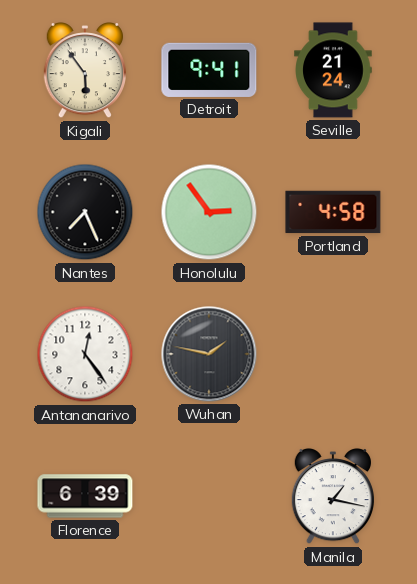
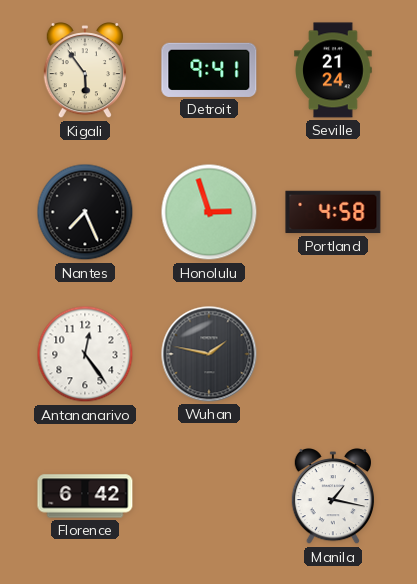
Honolulu: 2:54 -> 2:57
Florence: 6:39 -> 6:42
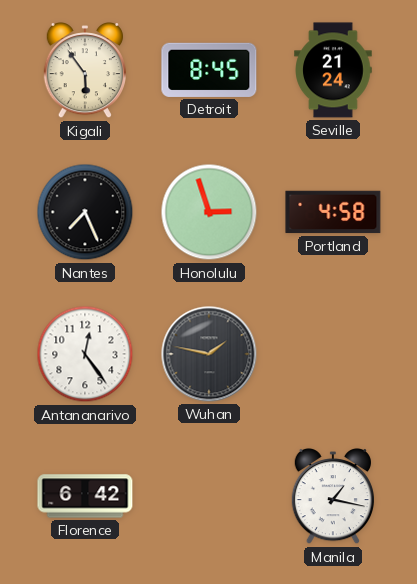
Detroit: 9:41 -> 8:45
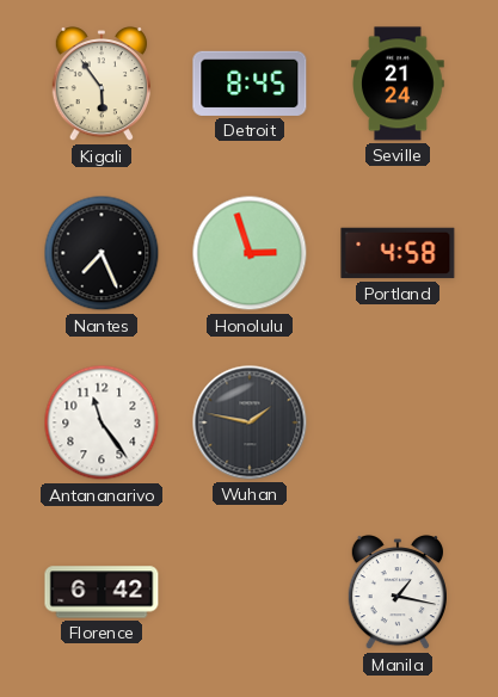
Antananarivo: 12:24 -> 11:24
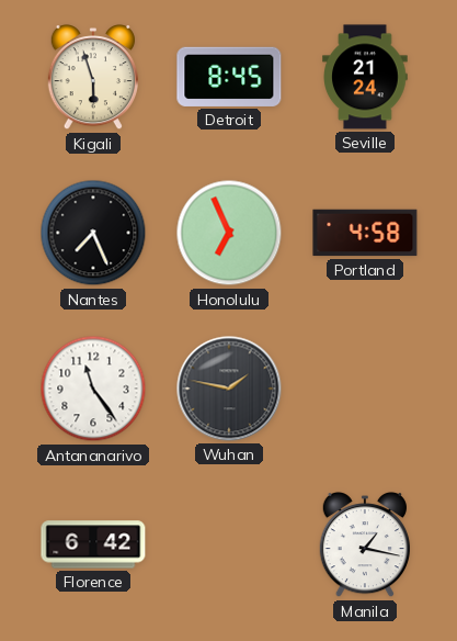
Kigali: 5:54 -> 5:57
Honolulu: 2:57 -> 6:56
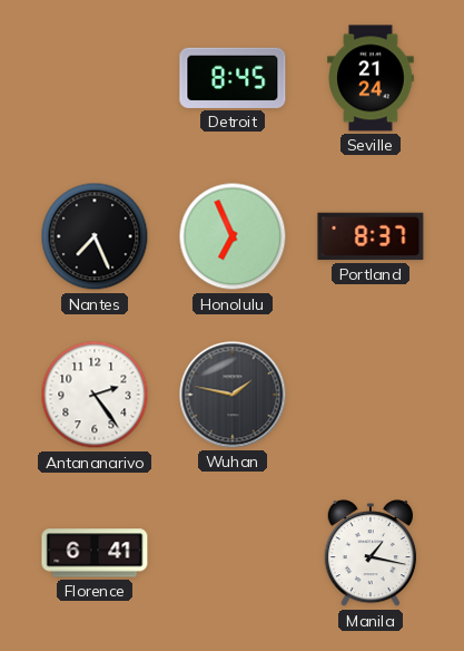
Kigali: 5:57 -> none
Portland: 4:58 -> 8:37
Antananarivo: 11:24 -> 2:24
Florence: 6:42 -> 6:41
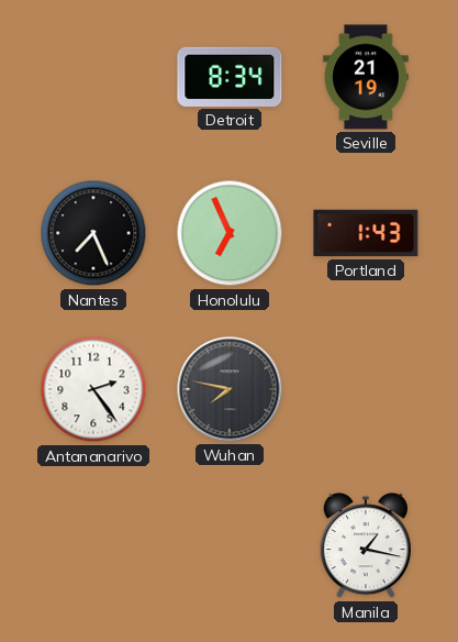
Detroit: 8:45 -> 8:34
Seville: 21:24 -> 21:19
Portland: 8:37 -> 1:43
Wuhan: 1:47 -> 7:47
Florence: 6:41 -> none
